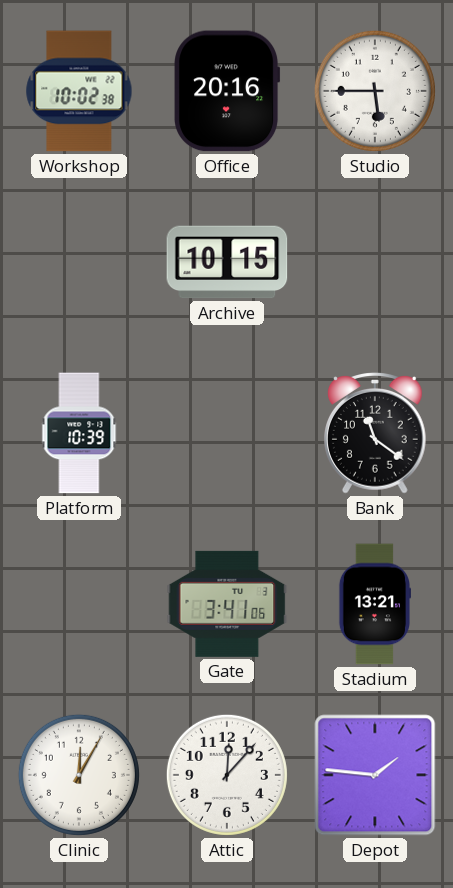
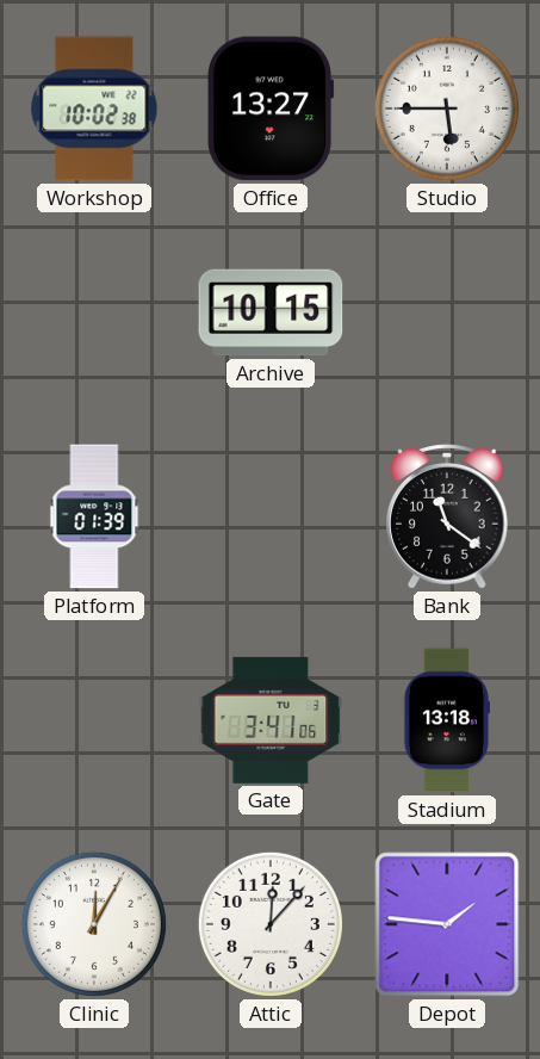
Office: 20:16 -> 13:27
Platform: 10:39 -> 01:39
Stadium: 13:21 -> 13:18
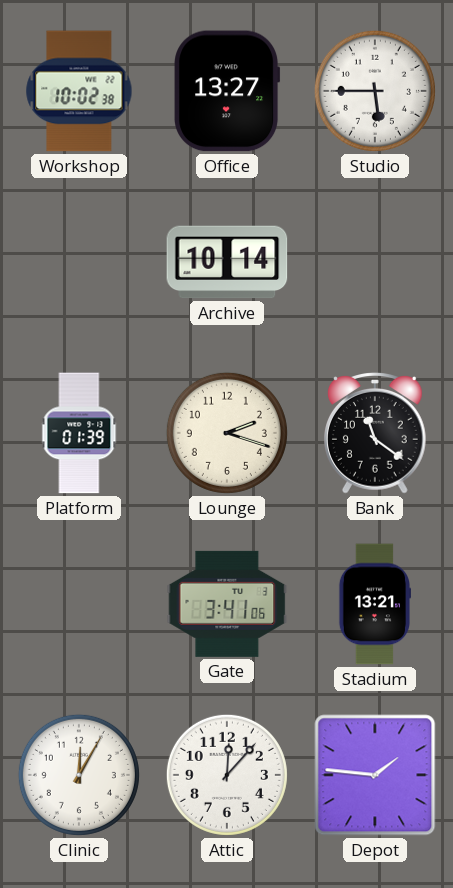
Archive: 10:15 -> 10:14
Lounge: none -> 2:18
Stadium: 13:18 -> 13:21
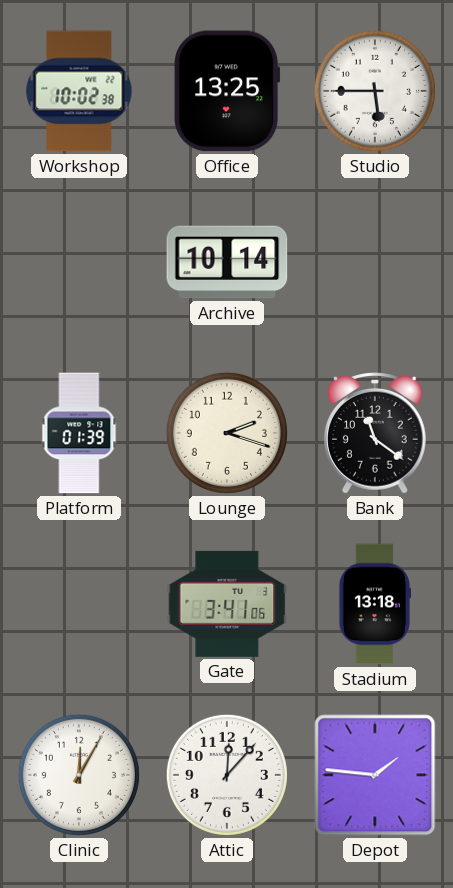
Office: 13:27 -> 13:25
Stadium: 13:21 -> 13:18
